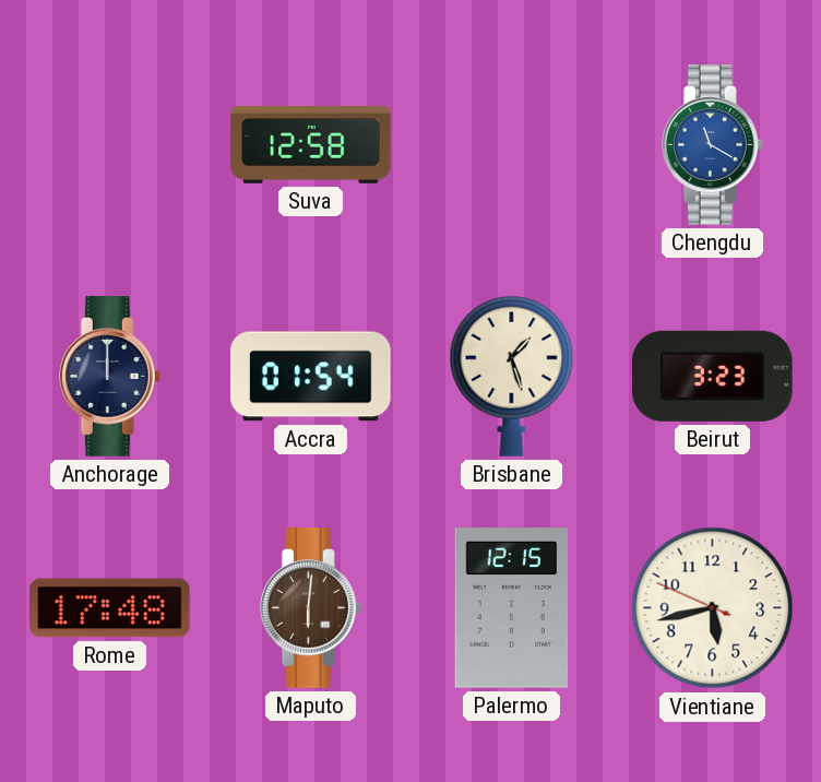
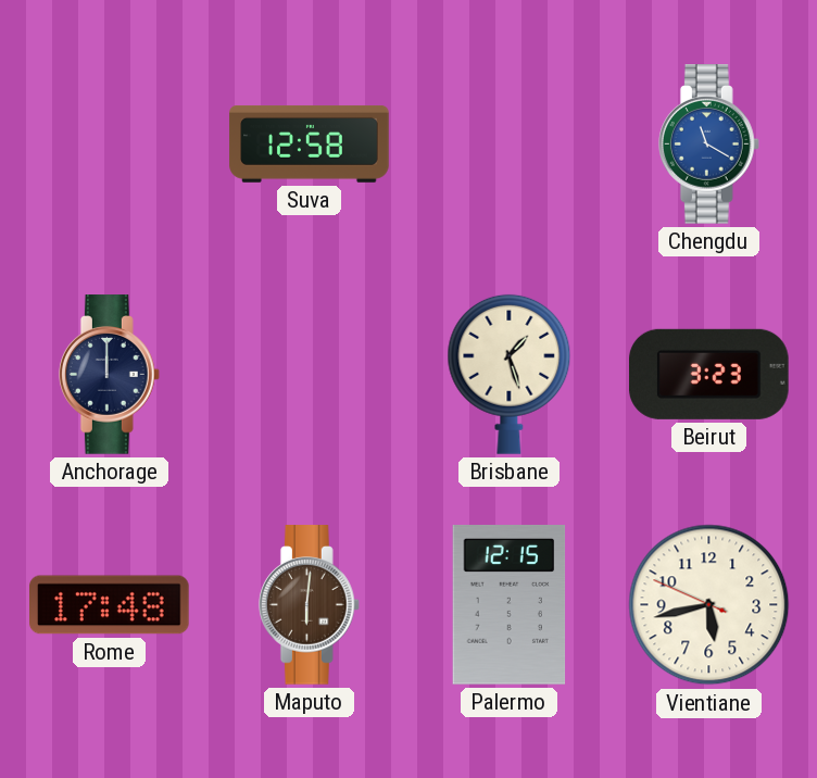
Accra: 01:54 -> none
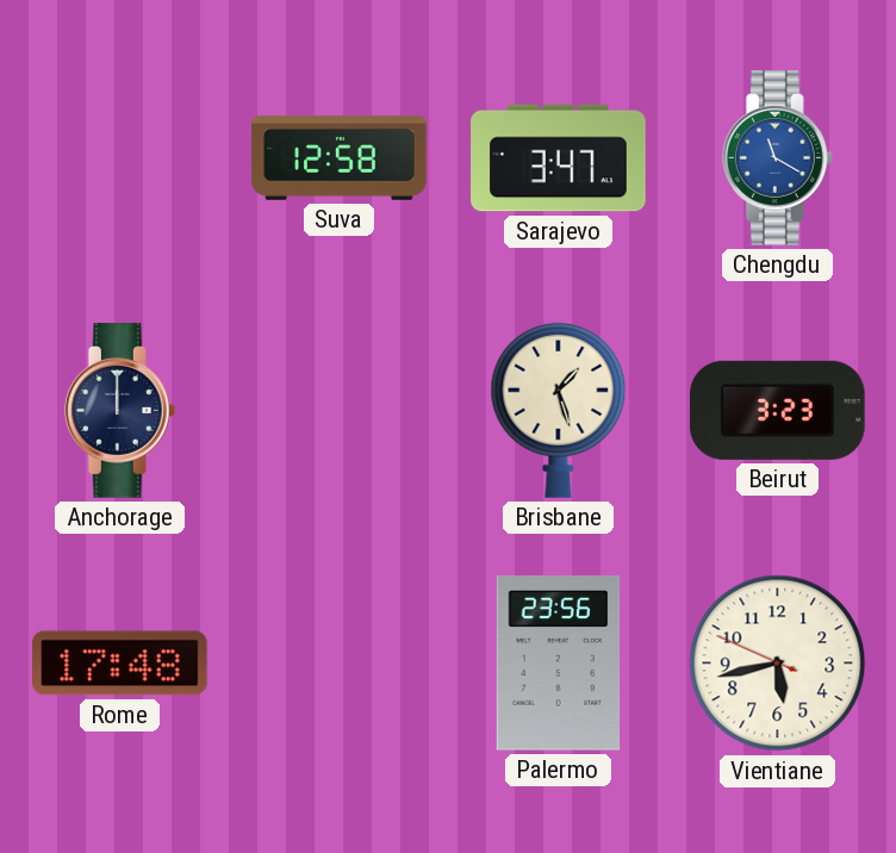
Sarajevo: none -> 3:47
Maputo: 6:01 -> none
Palermo: 12:15 -> 23:56
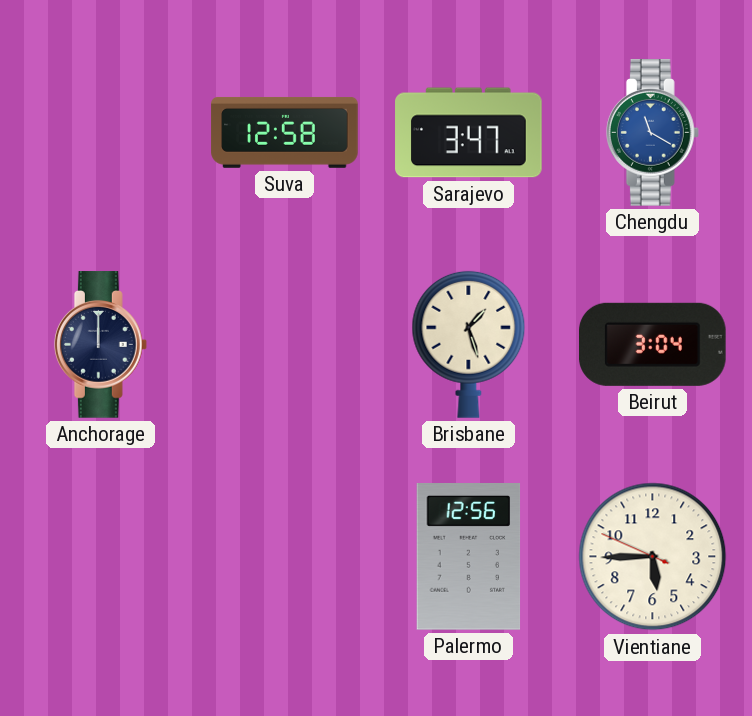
Beirut: 3:23 -> 3:04
Rome: 17:48 -> none
Palermo: 23:56 -> 12:56
Vientiane: 5:42 -> 5:44
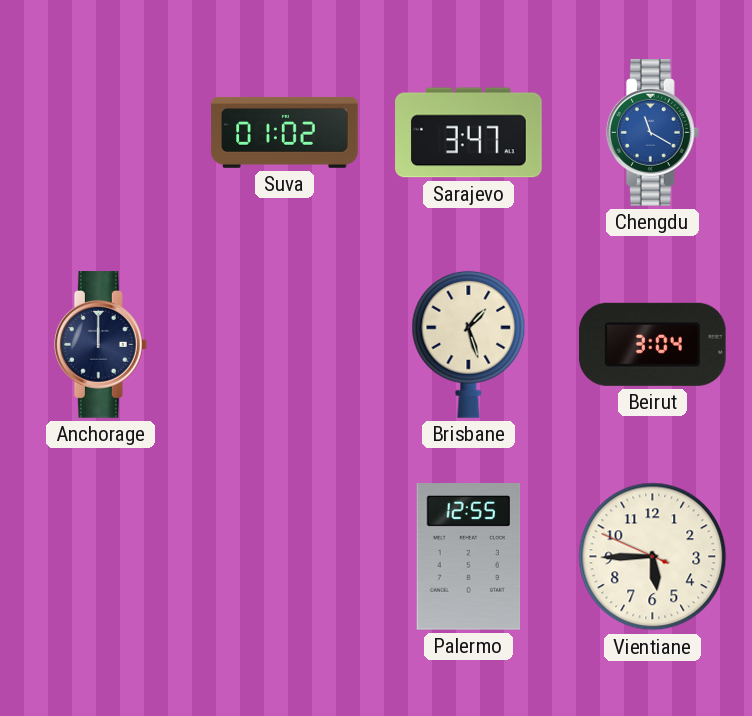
Suva: 12:58 -> 01:02
Palermo: 12:56 -> 12:55
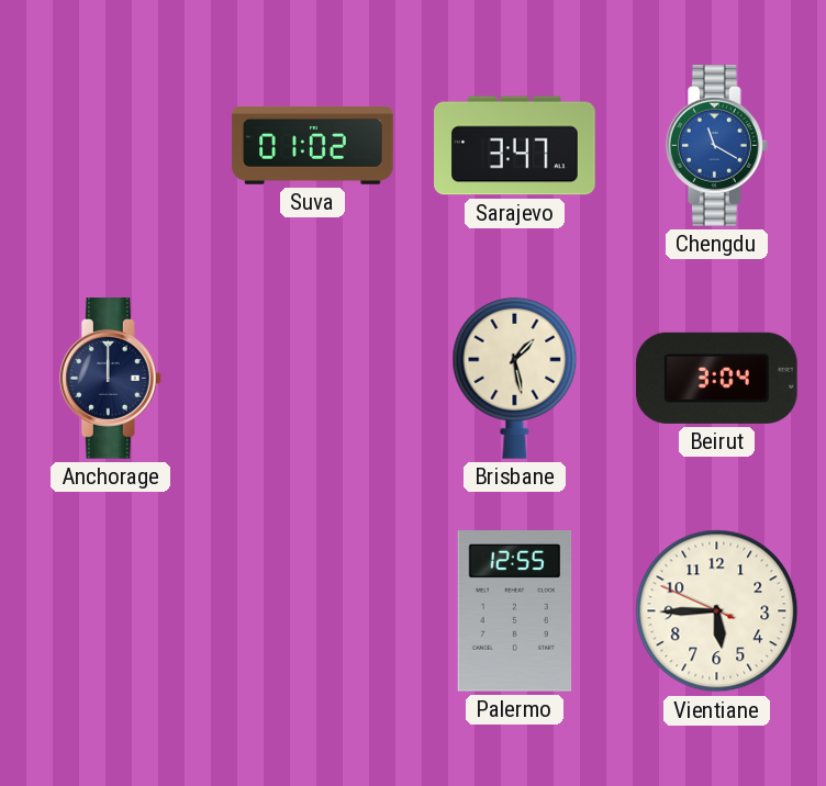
Brisbane: 1:27 -> 1:28
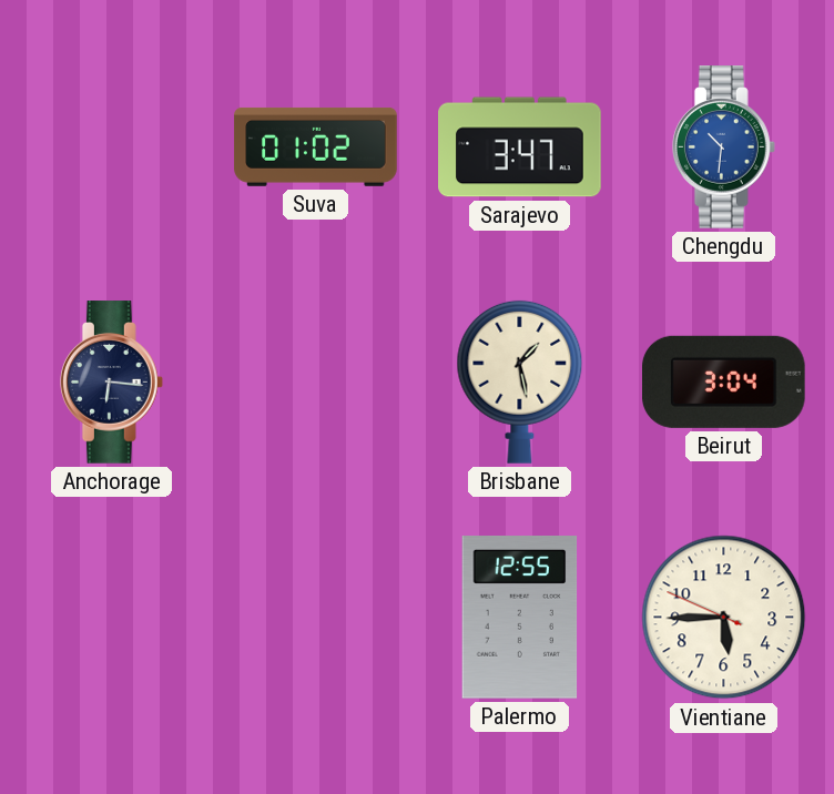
Chengdu: 11:20 -> 10:31
Anchorage: 12:00 -> 6:16
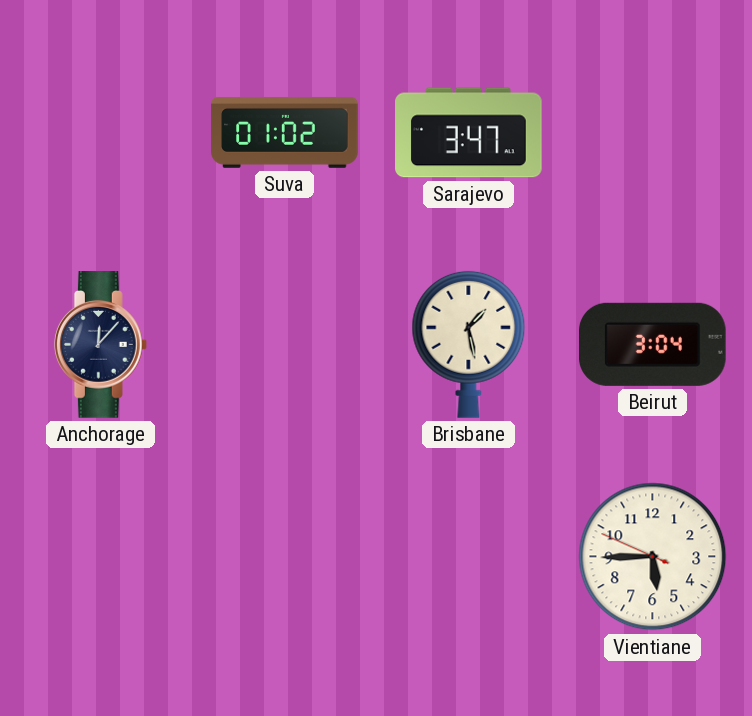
Chengdu: 10:31 -> none
Anchorage: 6:16 -> 12:07
Palermo: 12:55 -> none
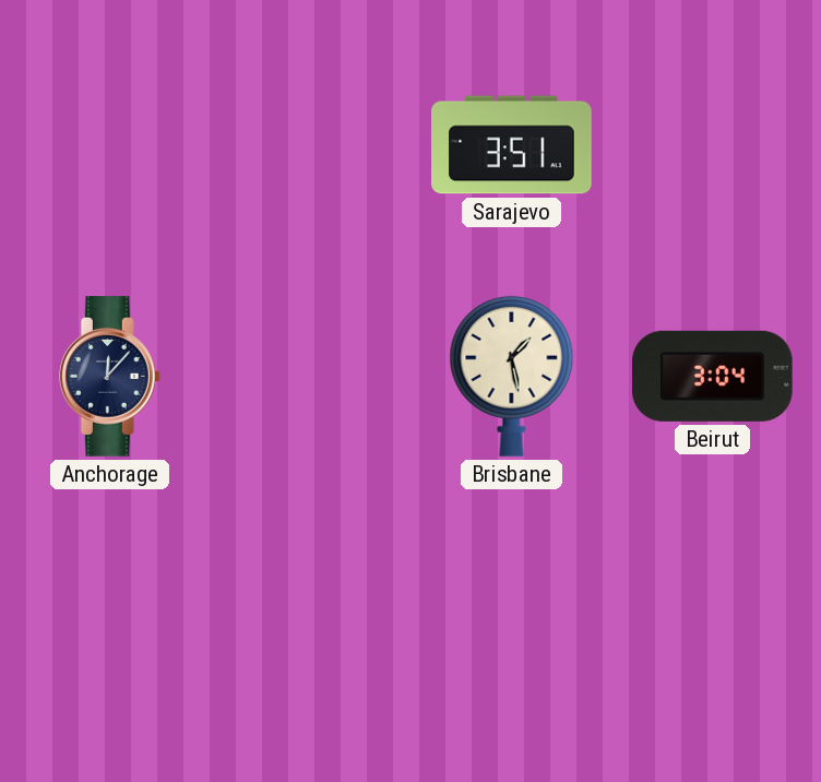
Suva: 01:02 -> none
Sarajevo: 3:47 -> 3:51
Vientiane: 5:44 -> none
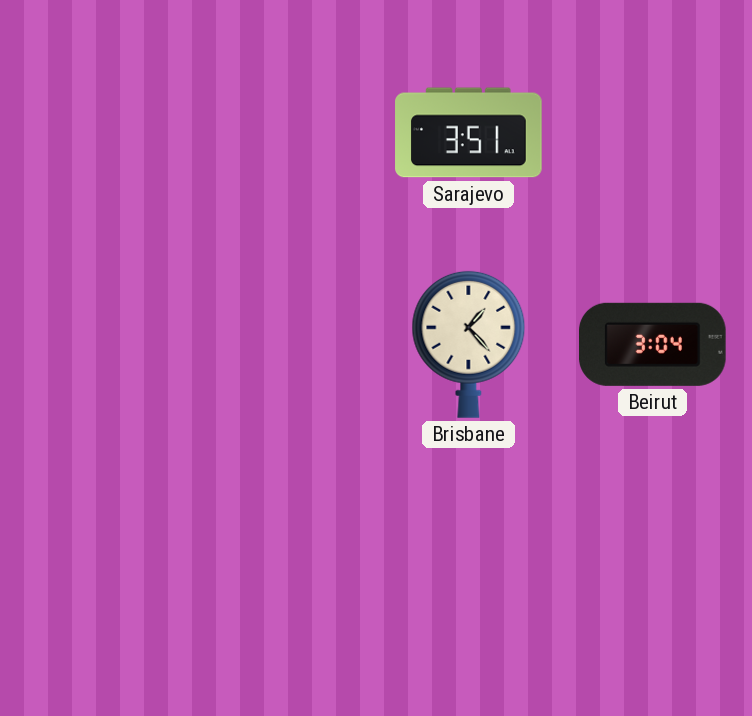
Anchorage: 12:07 -> none
Brisbane: 1:28 -> 1:23
